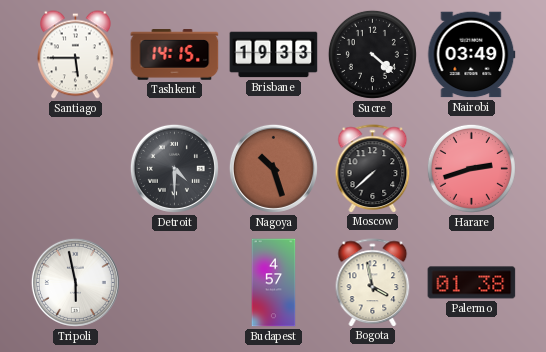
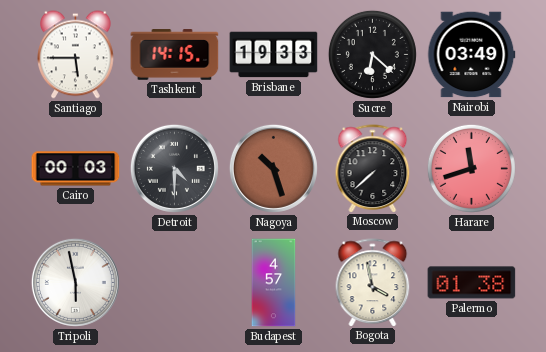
Sucre: 4:22 -> 6:22
Cairo: none -> 00:03
Harare: 2:42 -> 11:42
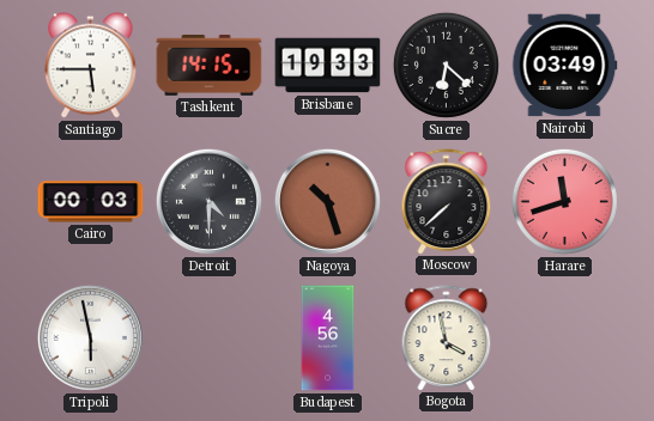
Budapest: 4:57 -> 4:56
Palermo: 01:38 -> none
